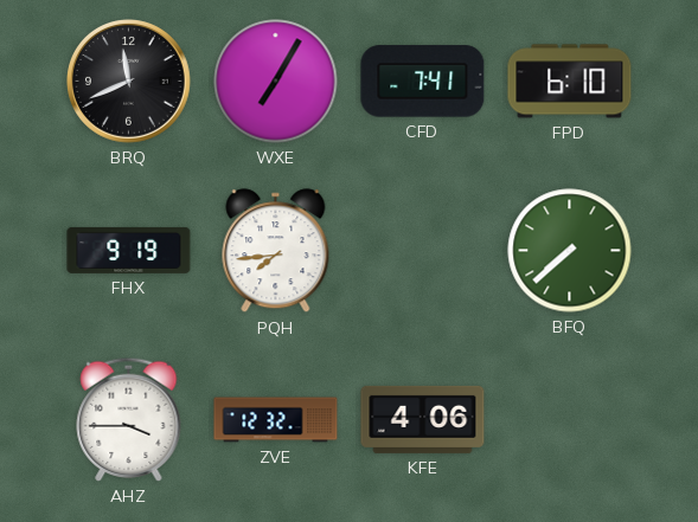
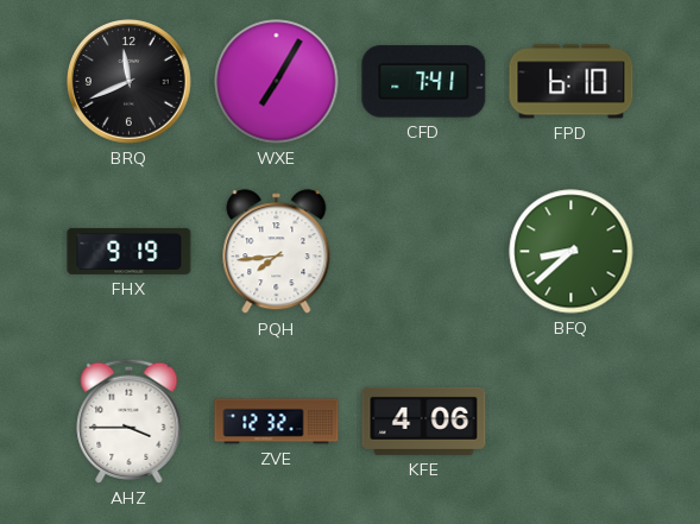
BFQ: 7:38 -> 8:38
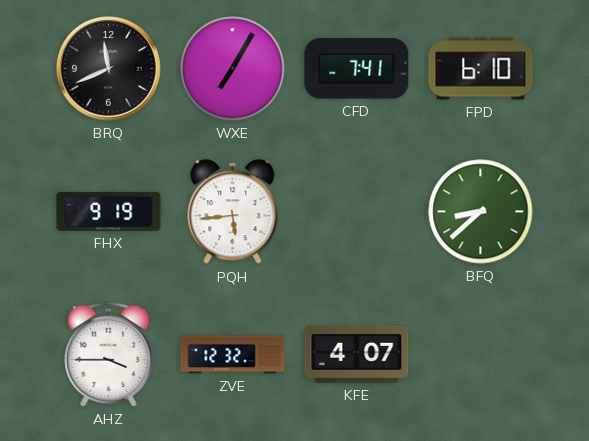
PQH: 7:44 -> 5:44
KFE: 4:06 -> 4:07
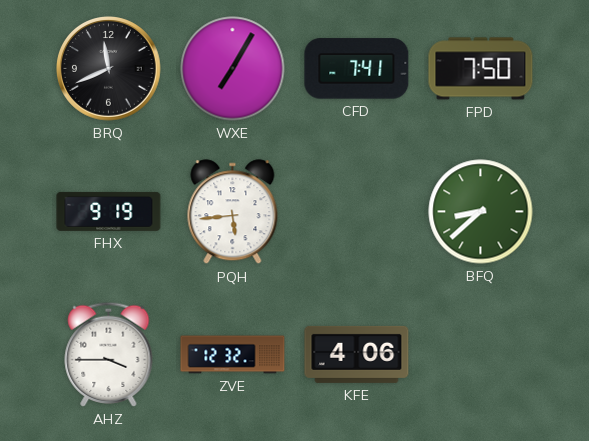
FPD: 6:10 -> 7:50
KFE: 4:07 -> 4:06
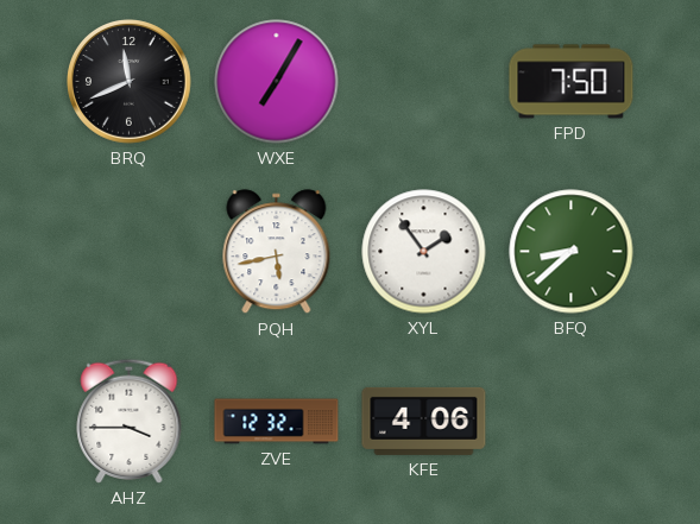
CFD: 7:41 -> none
FHX: 9:19 -> none
PQH: 5:44 -> 5:43
XYL: none -> 1:54
